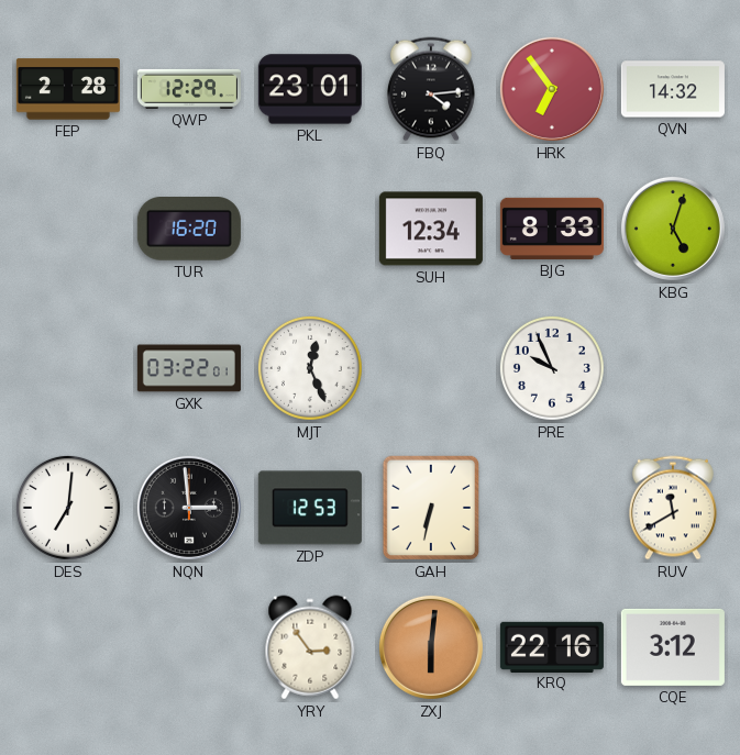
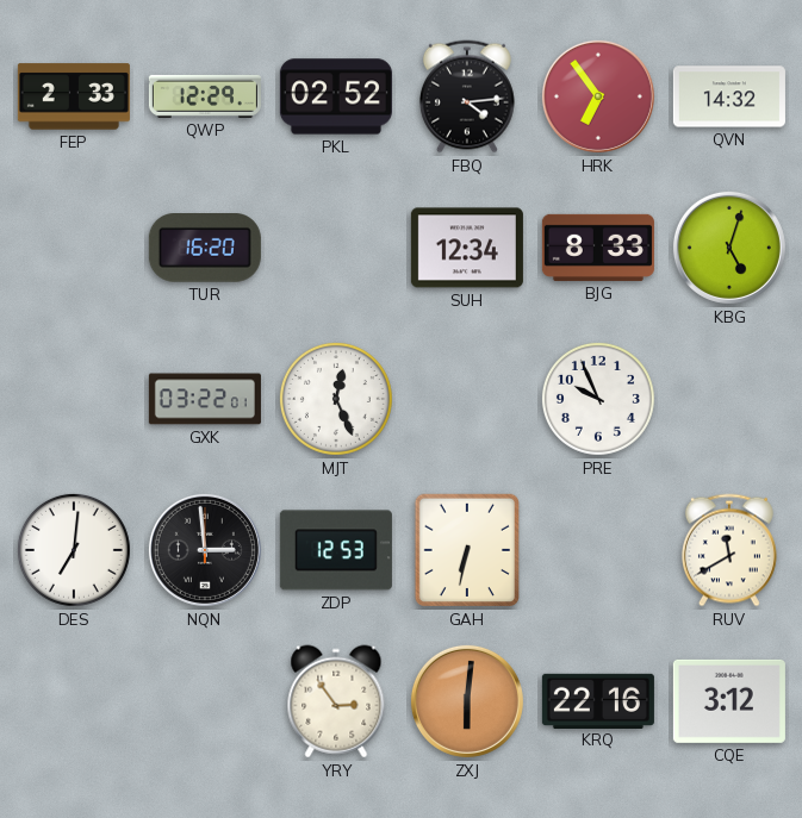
FEP: 2:28 -> 2:33
PKL: 23:01 -> 02:52
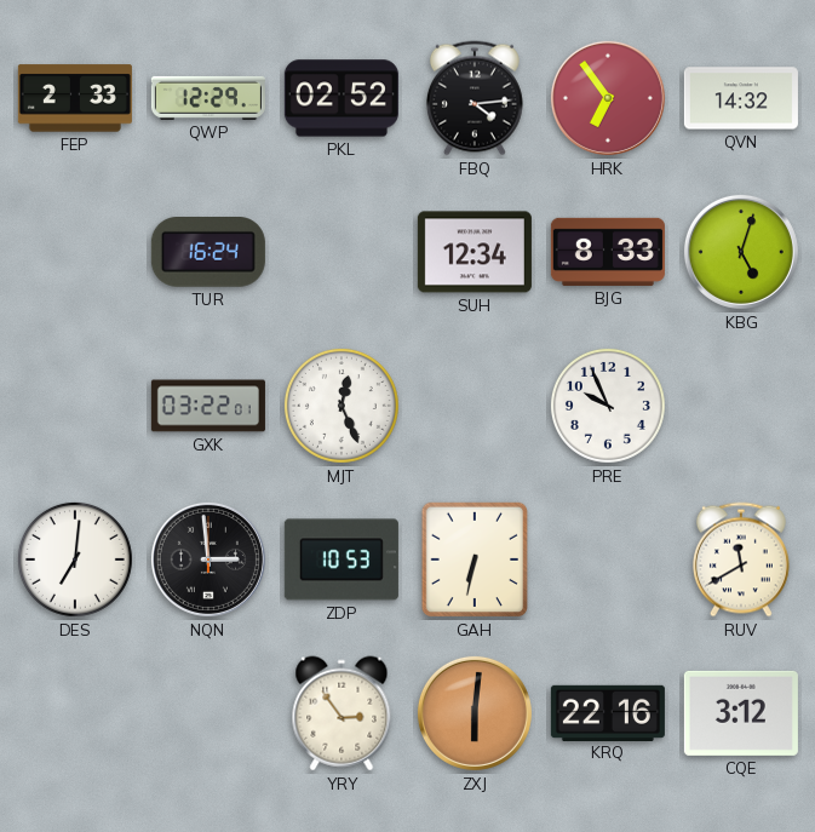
TUR: 16:20 -> 16:24
ZDP: 12:53 -> 10:53
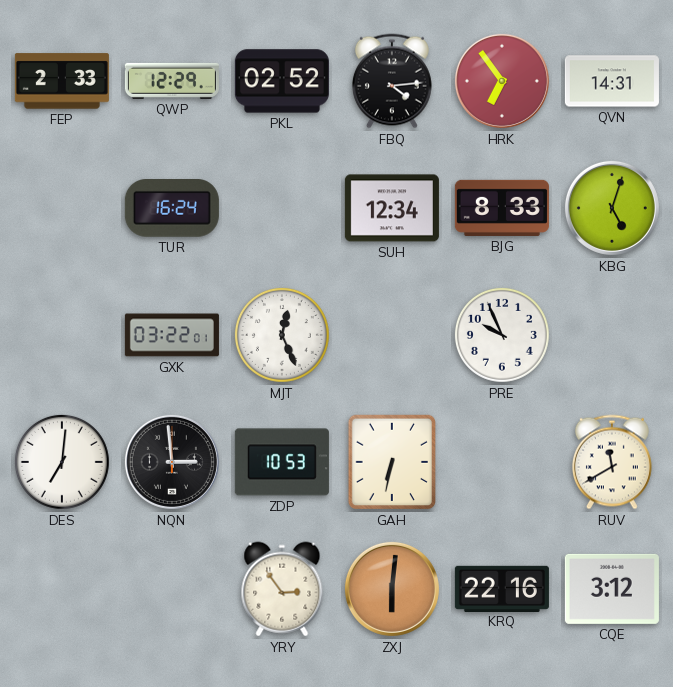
QVN: 14:32 -> 14:31
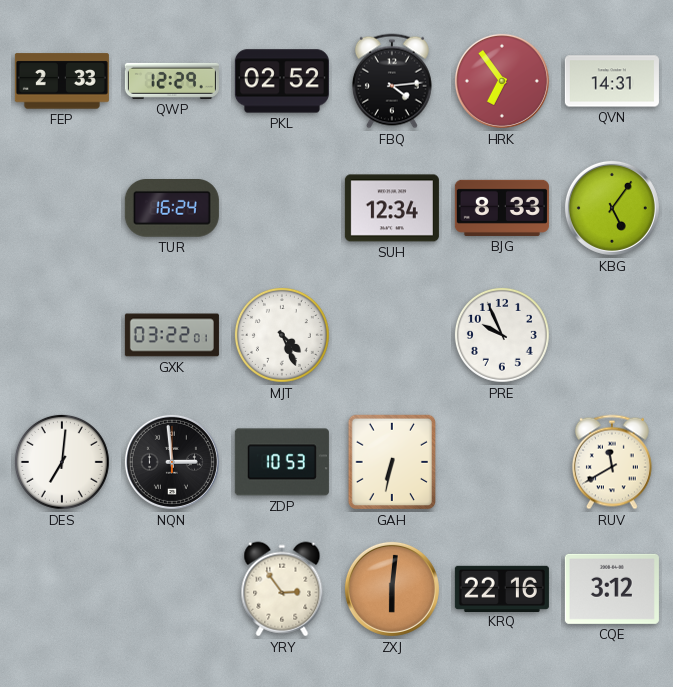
KBG: 5:03 -> 5:06
MJT: 12:26 -> 4:26
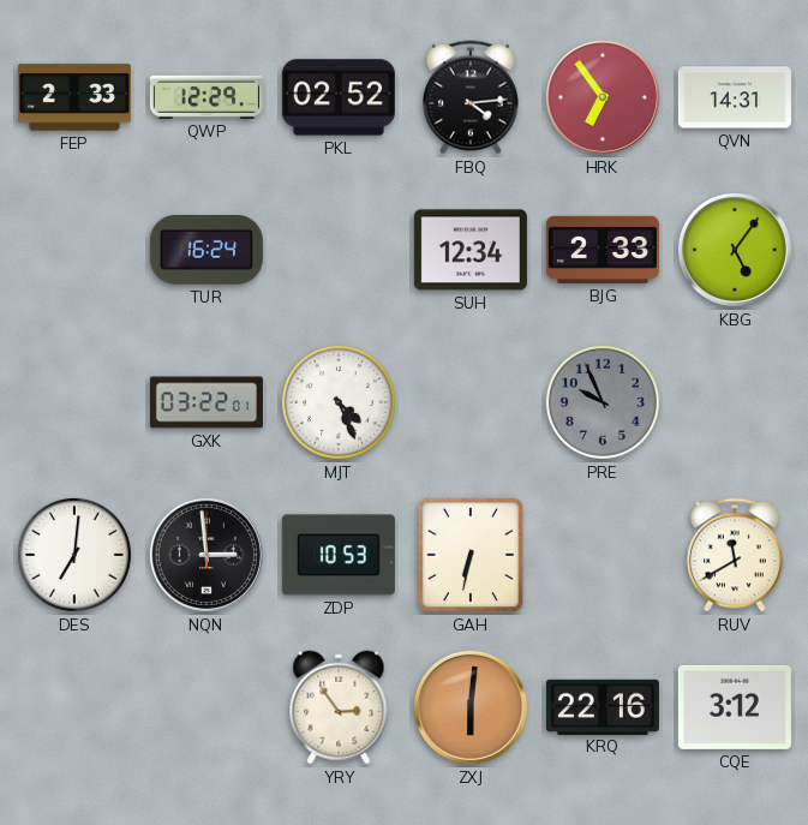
BJG: 8:33 -> 2:33
PRE dial: white -> grey
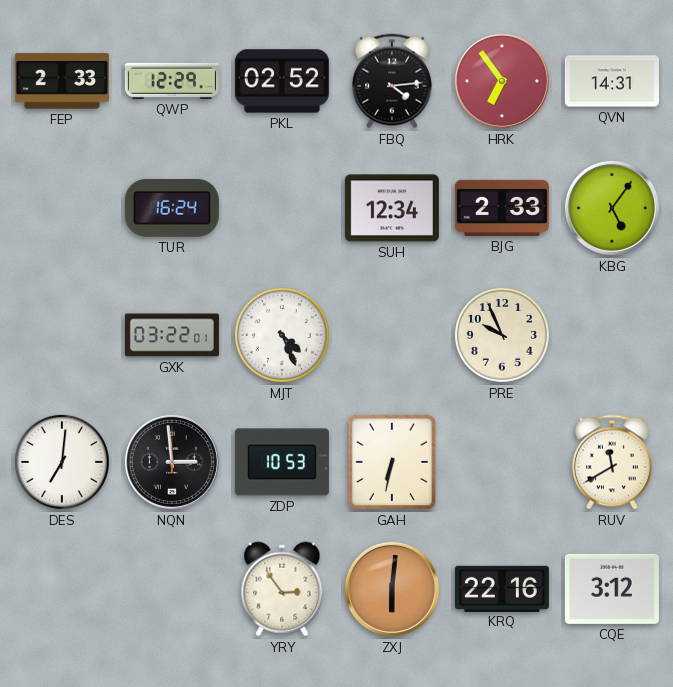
PRE dial: grey -> cream
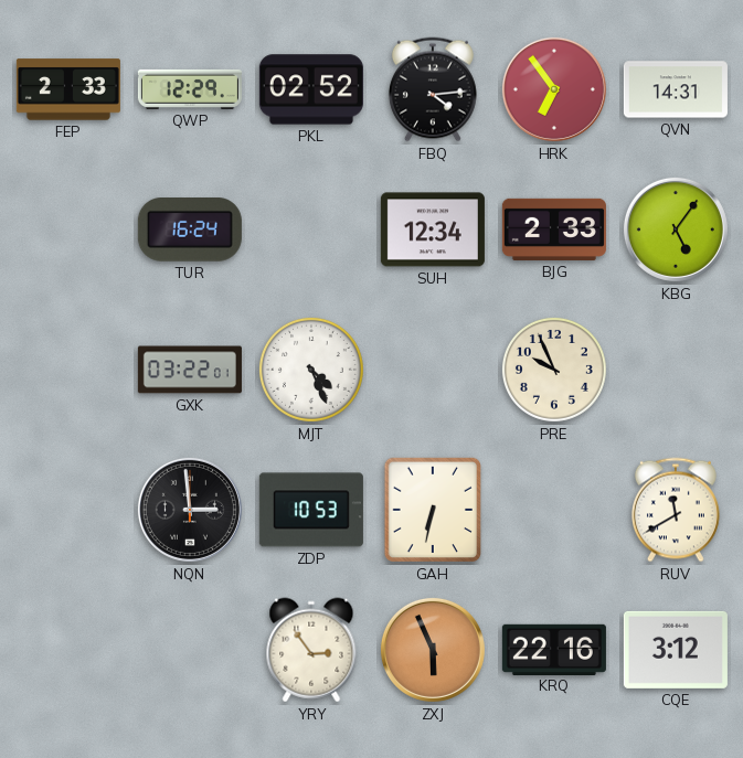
DES: 7:01 -> none
ZXJ: 6:01 -> 5:56
